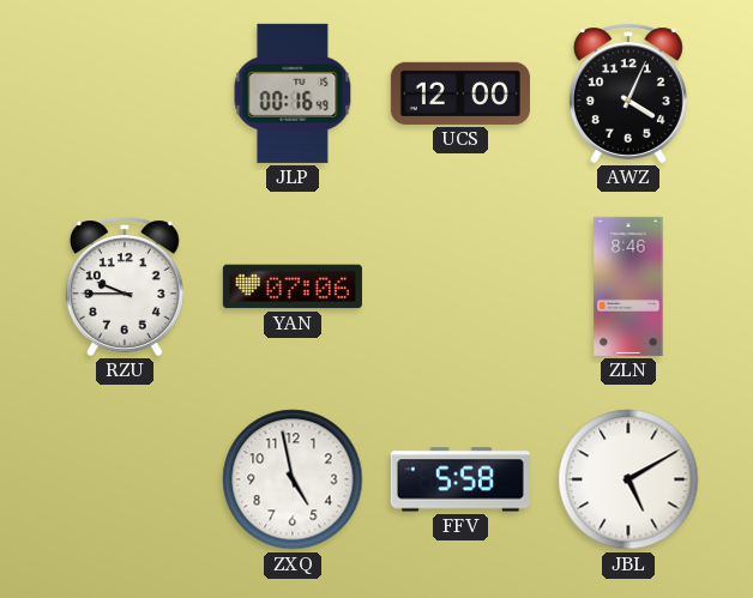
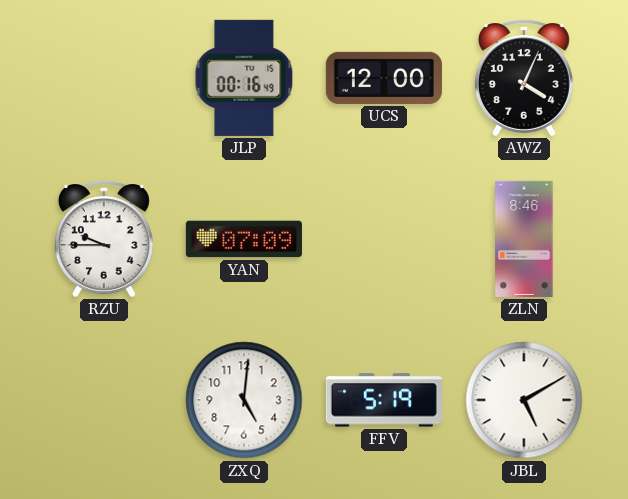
YAN: 07:06 -> 07:09
ZXQ: 4:58 -> 5:01
FFV: 5:58 -> 5:19
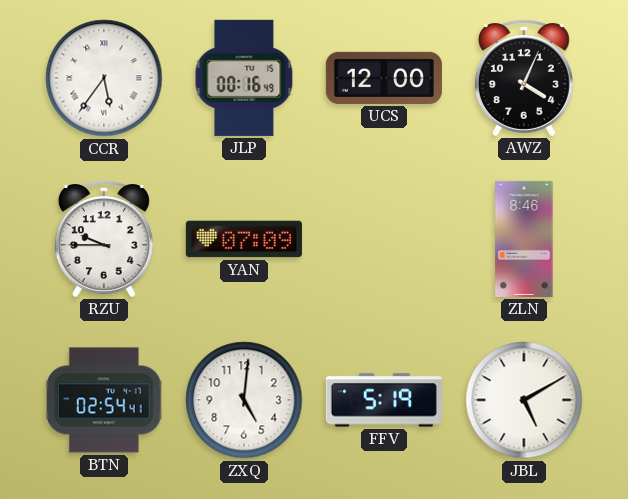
CCR: none -> 5:36
BTN: none -> 02:54
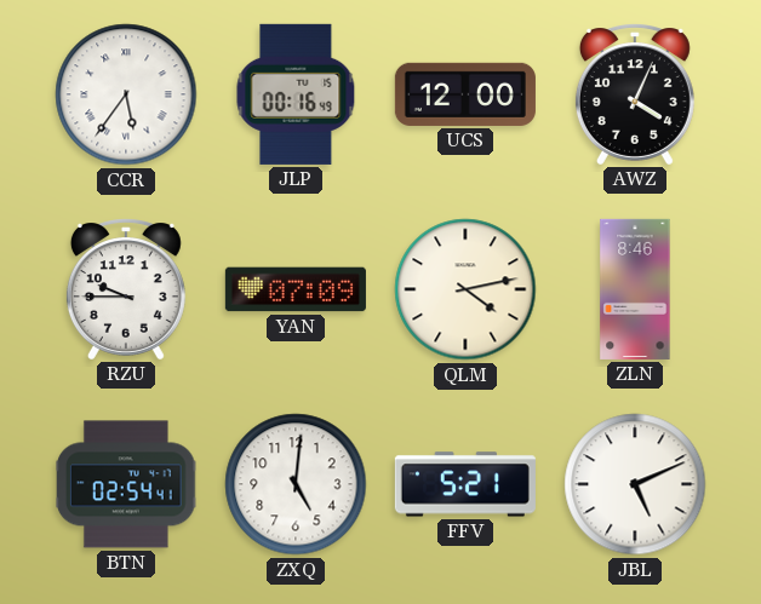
QLM: none -> 4:13
FFV: 5:19 -> 5:21
JBL: 5:10 -> 5:11
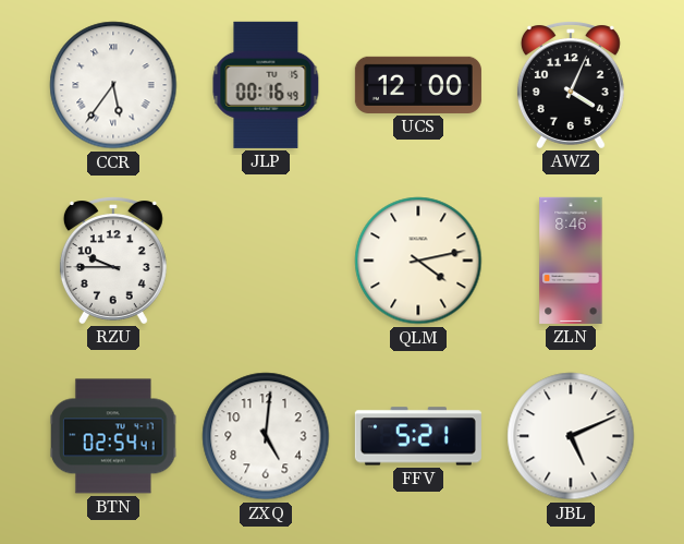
YAN: 07:09 -> none
